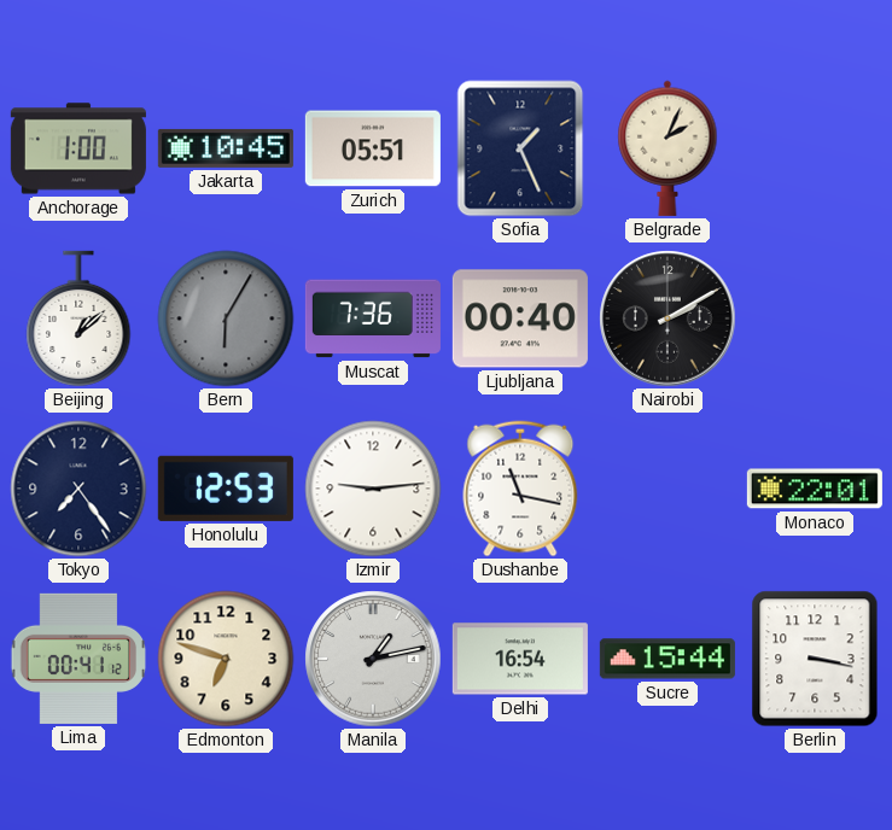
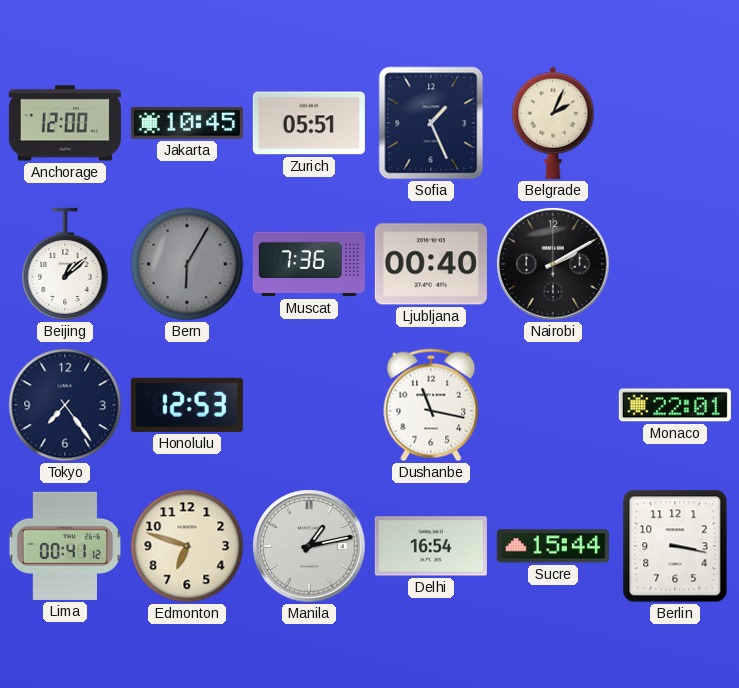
Anchorage: 1:00 -> 12:00
Izmir: 9:14 -> none
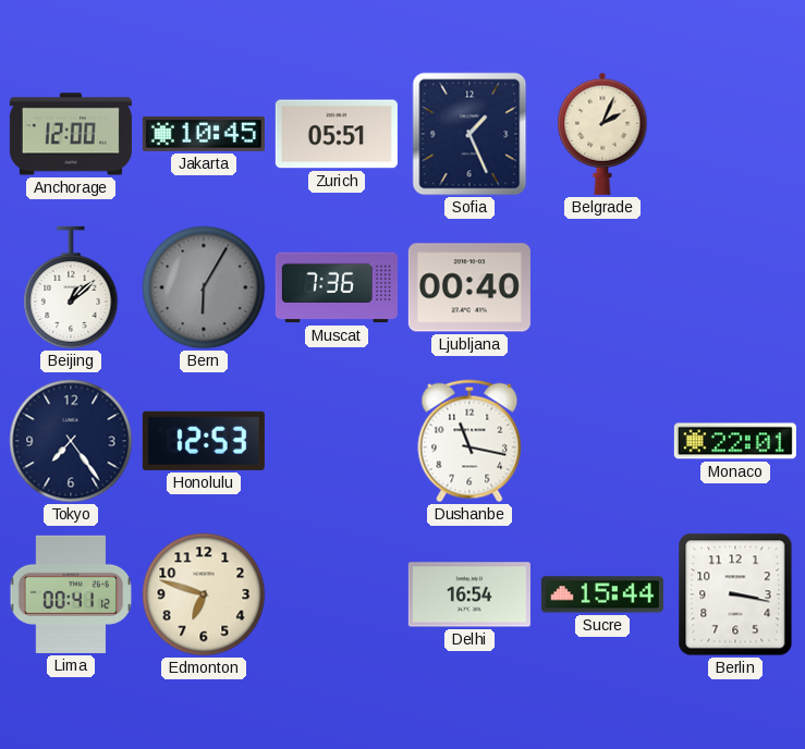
Nairobi: 2:10 -> none
Manila: 1:13 -> none
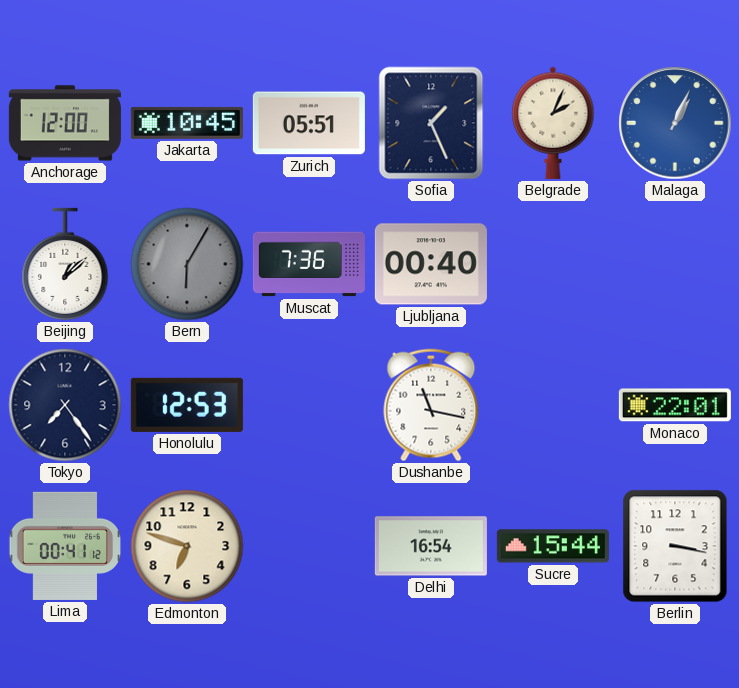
Malaga: none -> 1:04
